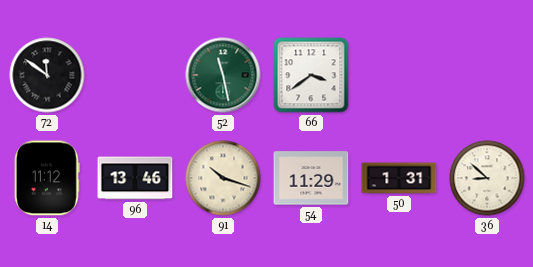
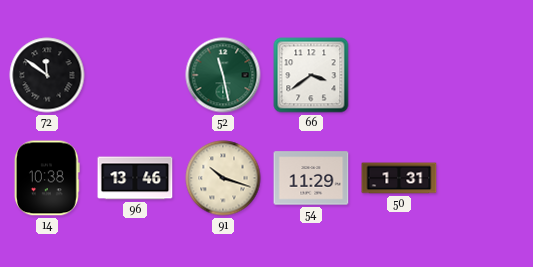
14: 11:12 -> 10:38
36: 8:52 -> none
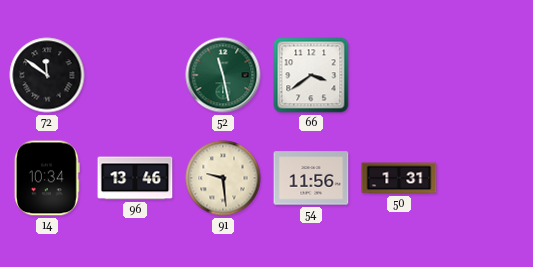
14: 10:38 -> 10:34
91: 10:18 -> 9:29
54: 11:29 -> 11:56
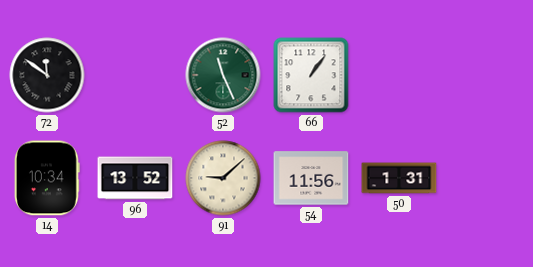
52: 11:28 -> 11:26
66: 3:39 -> 1:06
96: 13:46 -> 13:52
91: 9:29 -> 9:08
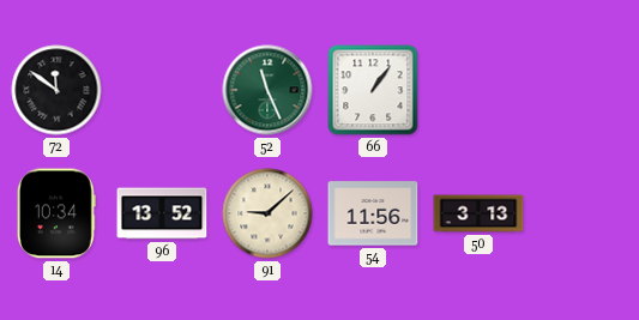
50: 1:31 -> 3:13
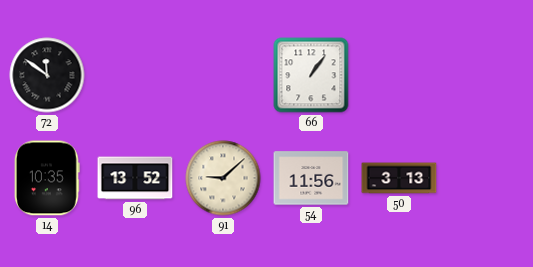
52: 11:26 -> none
14: 10:34 -> 10:35
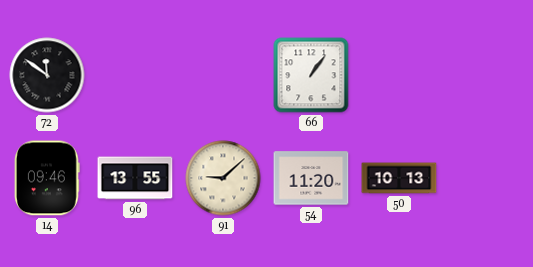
14: 10:35 -> 09:46
96: 13:52 -> 13:55
54: 11:56 -> 11:20
50: 3:13 -> 10:13
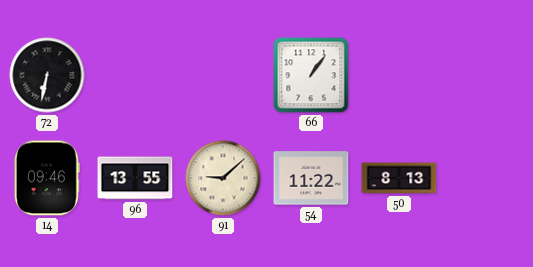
72: 11:51 -> 6:32
54: 11:20 -> 11:22
50: 10:13 -> 8:13
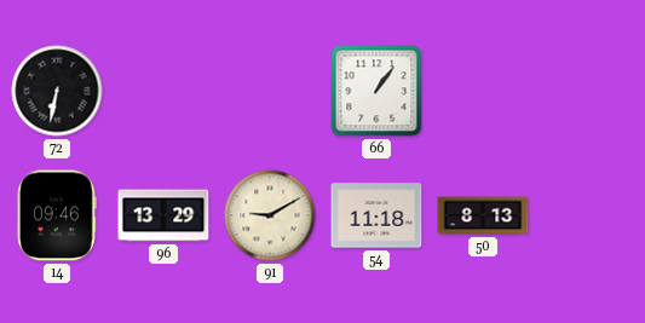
96: 13:55 -> 13:29
91: 9:08 -> 9:10
54: 11:22 -> 11:18
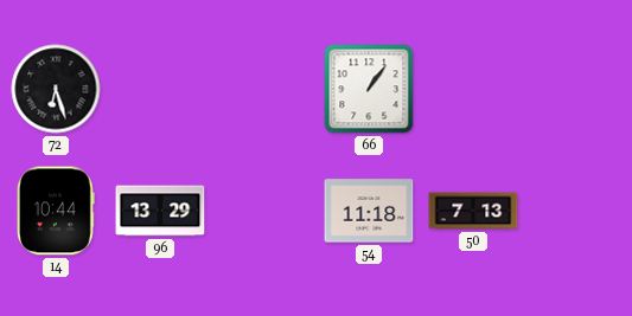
72: 6:32 -> 6:27
14: 09:46 -> 10:44
91: 9:10 -> none
50: 8:13 -> 7:13
